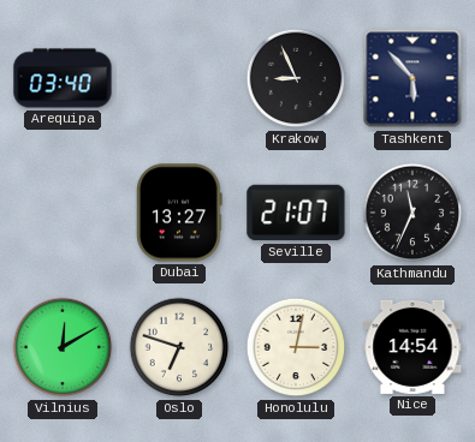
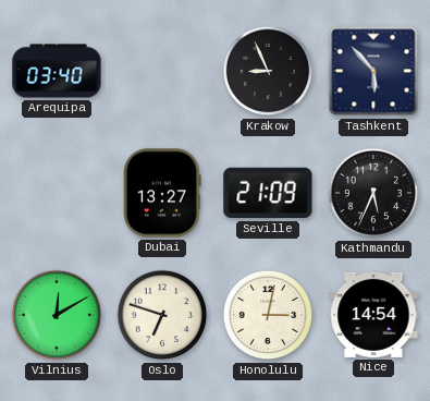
Seville: 21:07 -> 21:09
Kathmandu: 11:34 -> 5:34
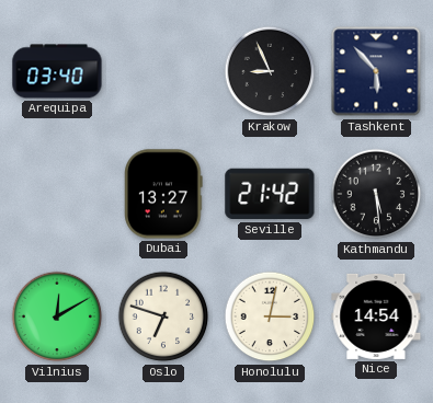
Seville: 21:09 -> 21:42
Kathmandu: 5:34 -> 5:29
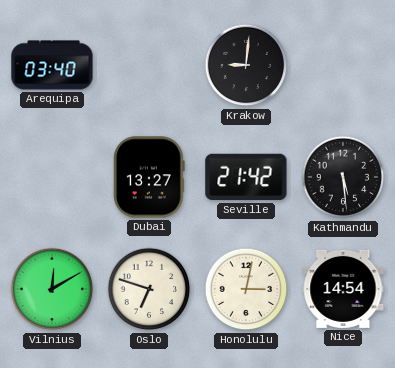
Krakow: 8:56 -> 9:01
Tashkent: 5:53 -> none
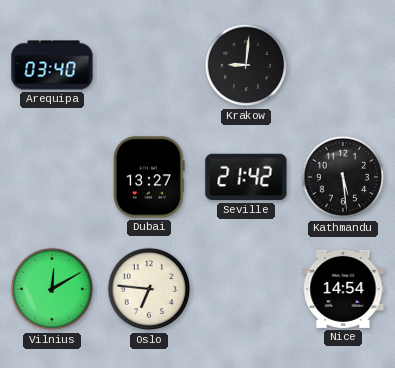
Oslo: 6:48 -> 6:46
Honolulu: 3:02 -> none
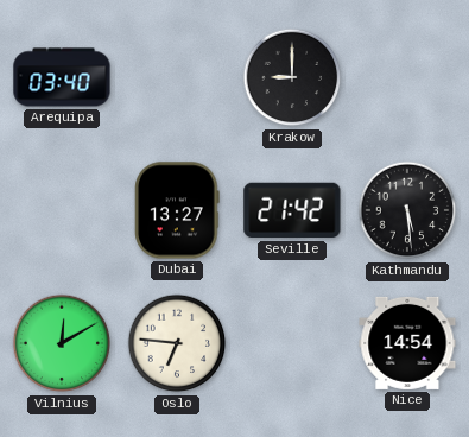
Krakow: 9:01 -> 9:00
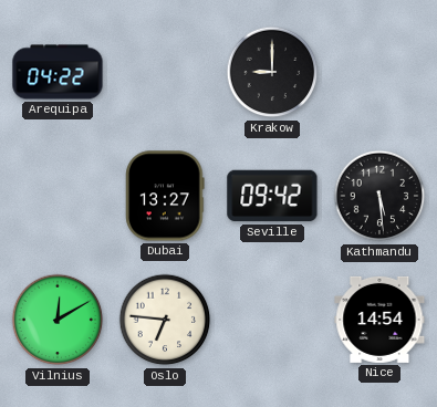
Arequipa: 03:40 -> 04:22
Seville: 21:42 -> 09:42
